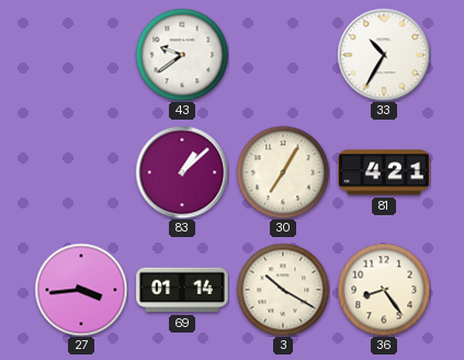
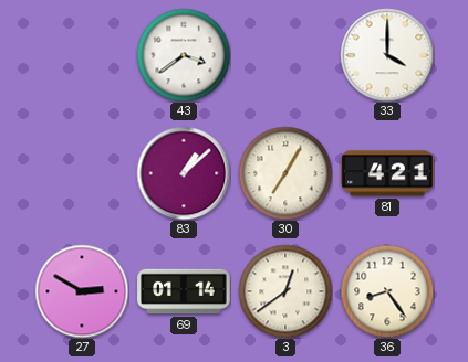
43: 9:39 -> 3:39
33: 10:35 -> 4:00
27: 3:44 -> 2:50
3: 10:20 -> 12:39
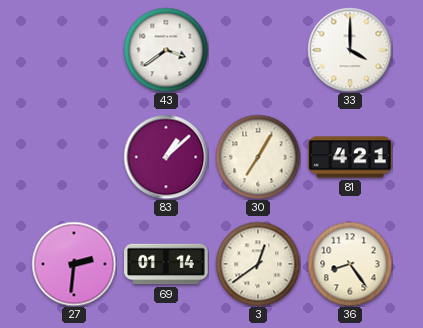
27: 2:50 -> 2:31
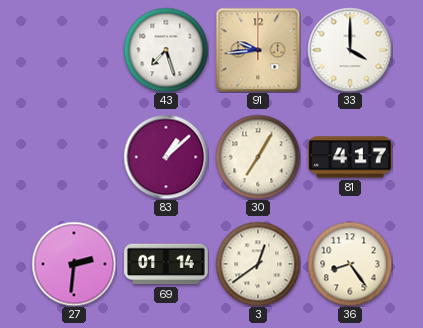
43: 3:39 -> 7:27
91: none -> 9:44
81: 4:21 -> 4:17
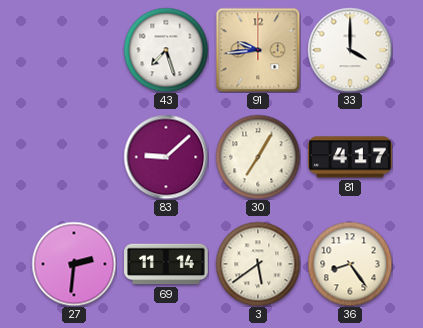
83: 1:08 -> 9:08
69: 01:14 -> 11:14
3: 12:39 -> 5:39
